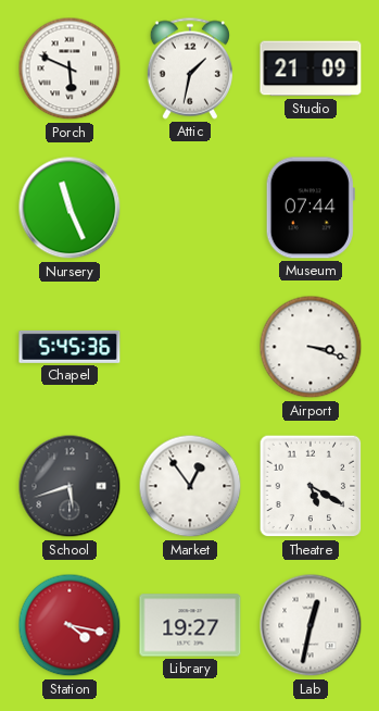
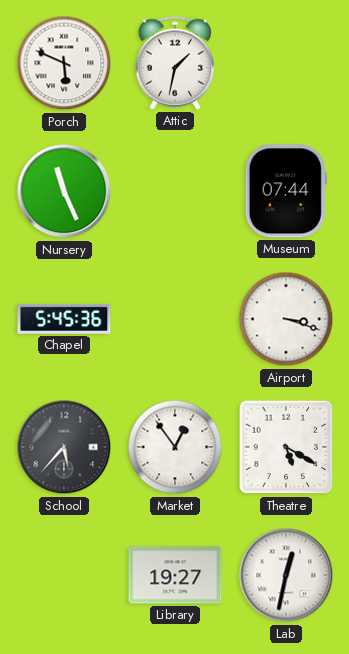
Studio: 21:09 -> none
School: 5:42 -> 5:37
Station: 4:17 -> none
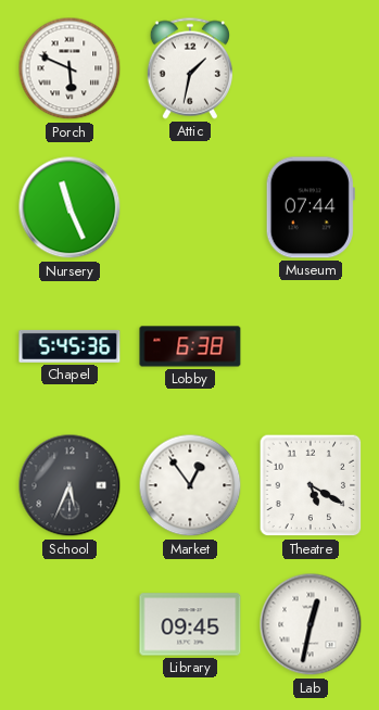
Lobby: none -> 6:38
Airport: 3:18 -> none
School: 5:37 -> 5:34
Library: 19:27 -> 09:45
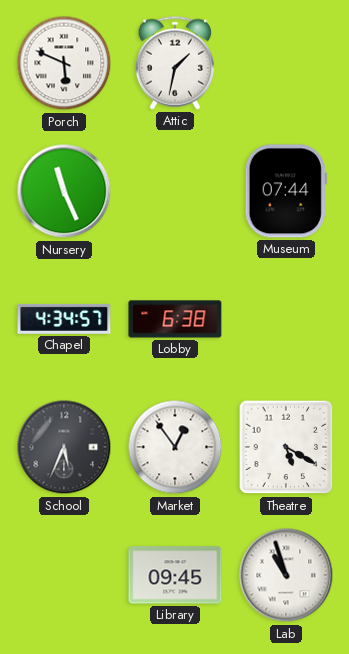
Chapel: 5:45 -> 4:34
Lab: 12:32 -> 10:57
